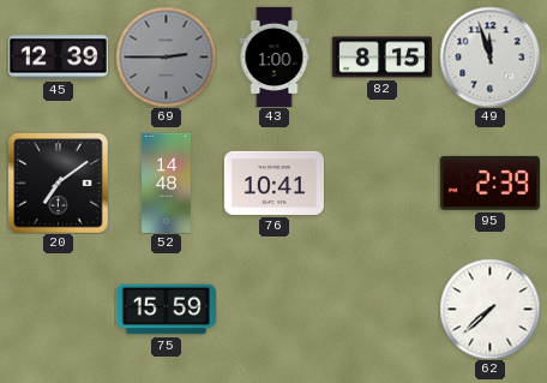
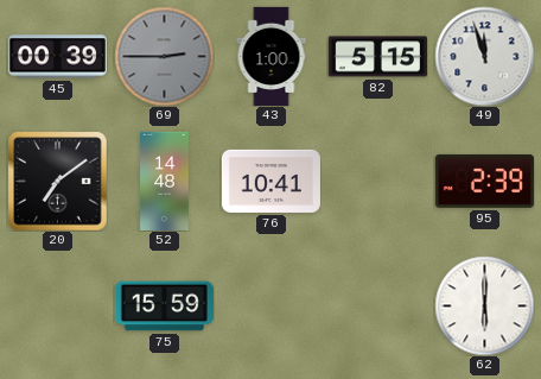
45: 12:39 -> 00:39
82: 8:15 -> 5:15
62: 7:38 -> 6:00
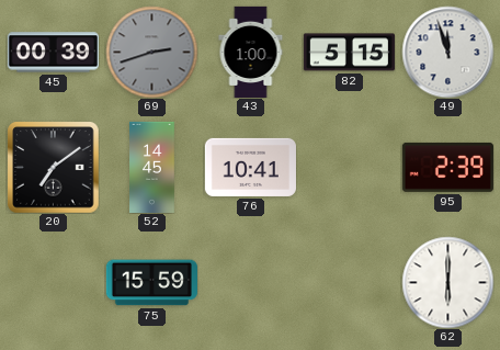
69: 2:45 -> 2:42
52: 14:48 -> 14:45
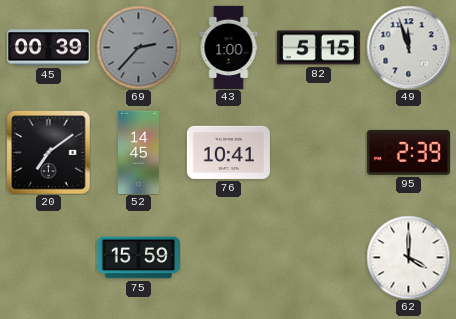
69: 2:42 -> 2:37
62: 6:00 -> 4:00
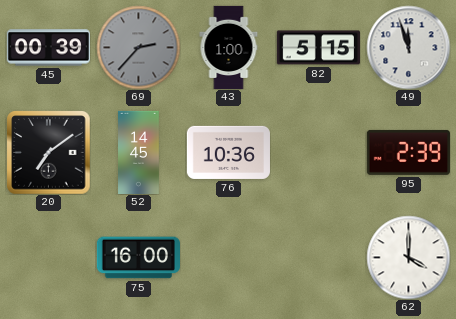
76: 10:41 -> 10:36
75: 15:59 -> 16:00
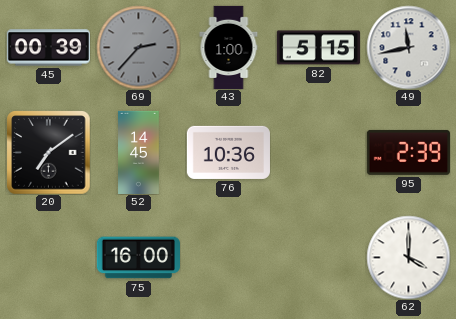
49: 11:57 -> 11:43
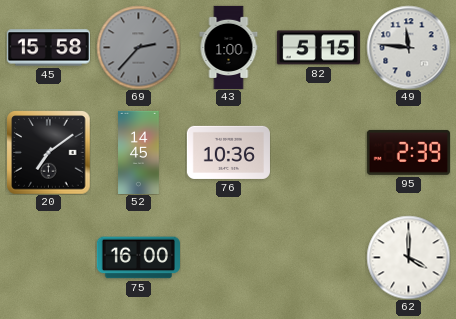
45: 00:39 -> 15:58
49: 11:43 -> 11:46
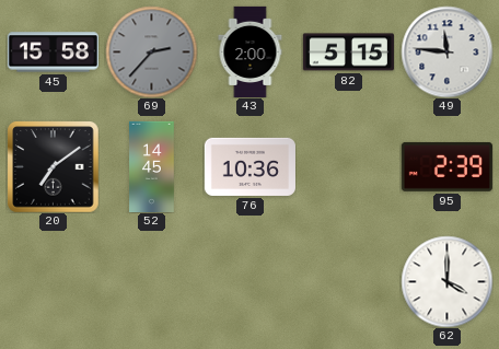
43: 1:00 -> 2:00
75: 16:00 -> none
